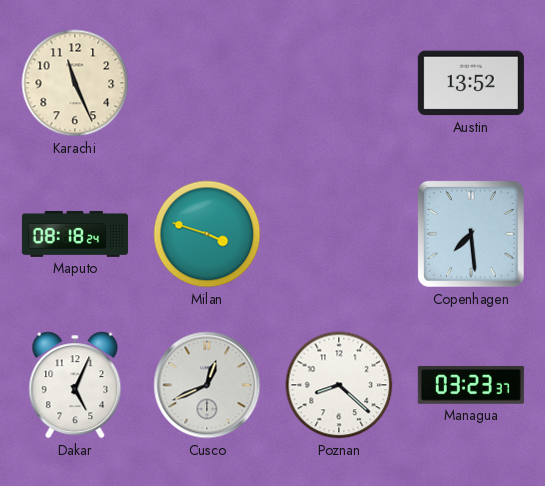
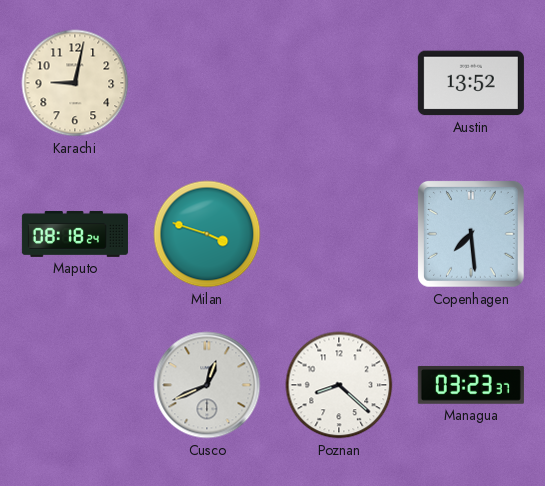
Karachi: 11:26 -> 9:02
Dakar: 5:04 -> none
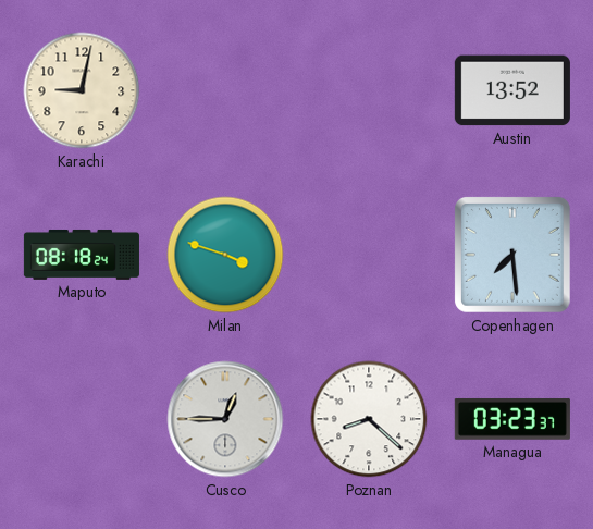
Cusco: 12:41 -> 12:45
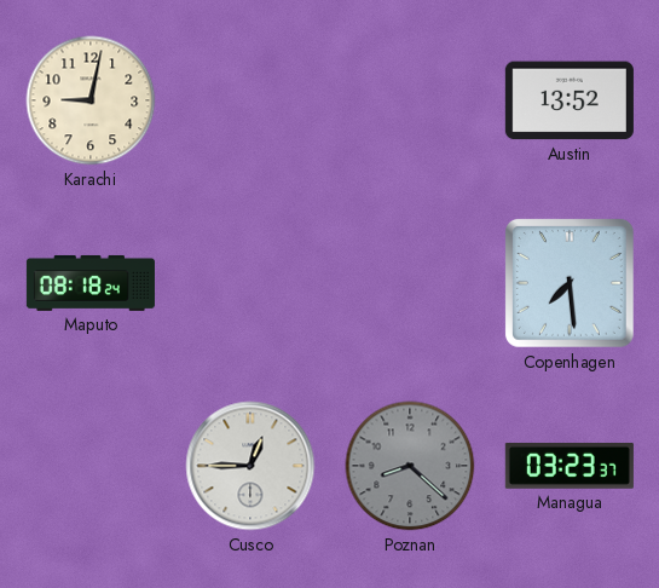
Milan: 3:48 -> none
Poznan dial: white -> grey
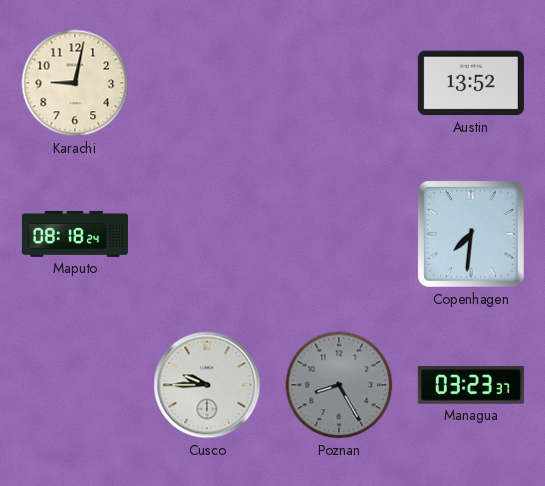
Copenhagen: 7:29 -> 7:31
Cusco: 12:45 -> 9:45
Poznan: 8:22 -> 8:25
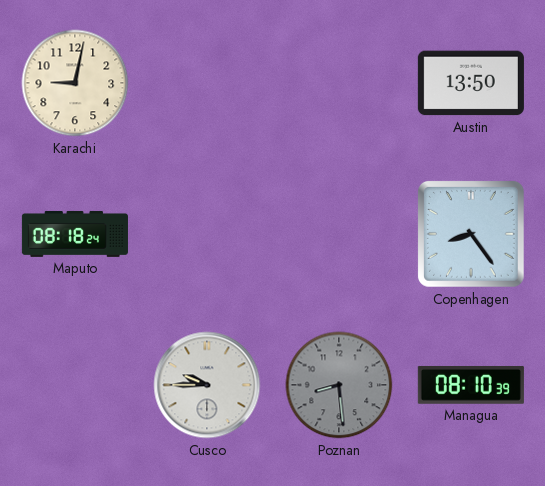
Austin: 13:52 -> 13:50
Copenhagen: 7:31 -> 8:24
Poznan: 8:25 -> 8:29
Managua: 03:23 -> 08:10
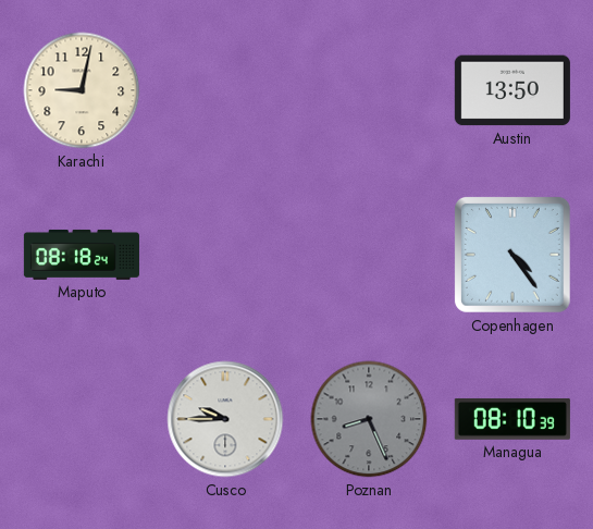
Copenhagen: 8:24 -> 4:24
Poznan: 8:29 -> 8:26
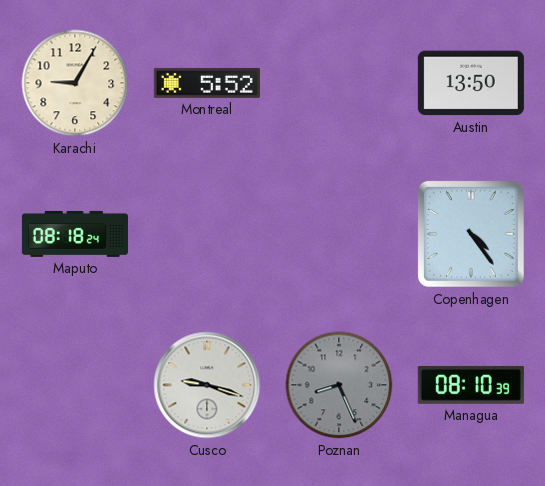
Karachi: 9:02 -> 9:05
Montreal: none -> 5:52
Cusco: 9:45 -> 9:18
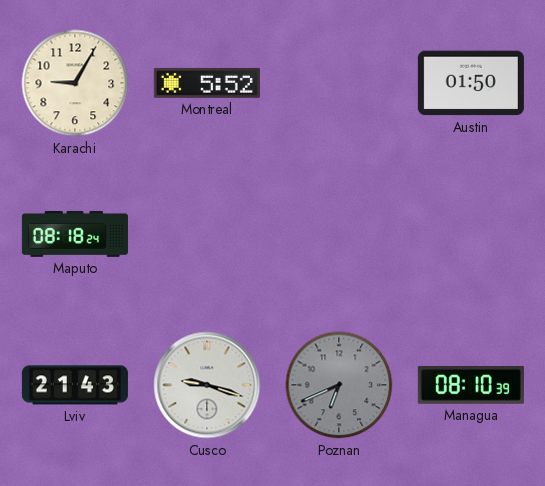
Austin: 13:50 -> 01:50
Copenhagen: 4:24 -> none
Lviv: none -> 21:43
Poznan: 8:26 -> 6:41
